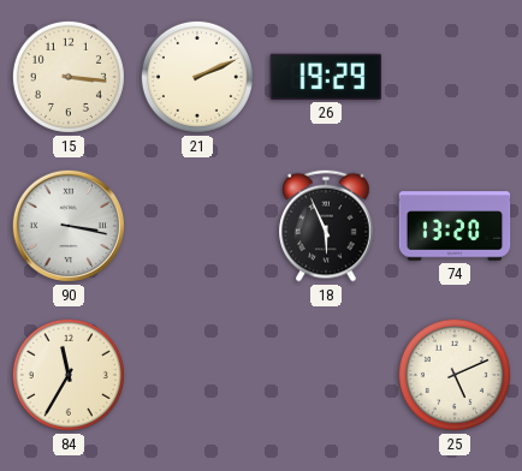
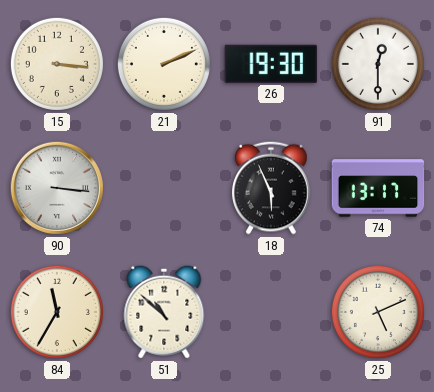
26: 19:29 -> 19:30
91: none -> 12:30
90: 3:17 -> 3:16
74: 13:20 -> 13:17
51: none -> 10:52
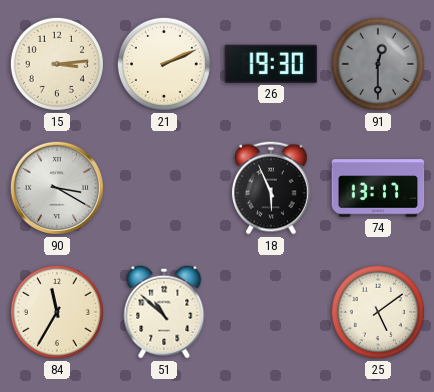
15: 3:16 -> 3:14
91 dial: white -> grey
90: 3:16 -> 3:20
25: 5:11 -> 5:09
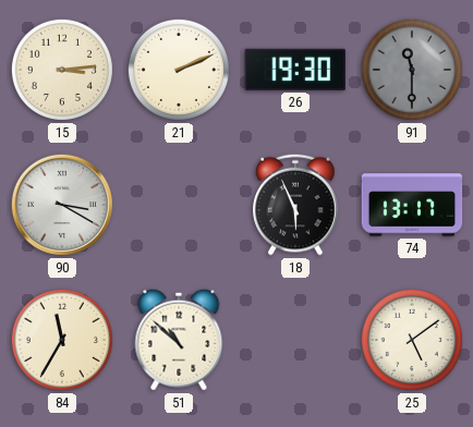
91: 12:30 -> 11:30
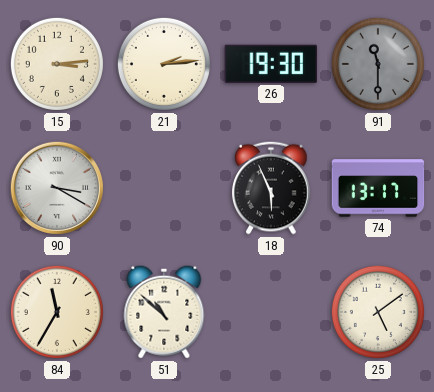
21: 2:11 -> 2:14
